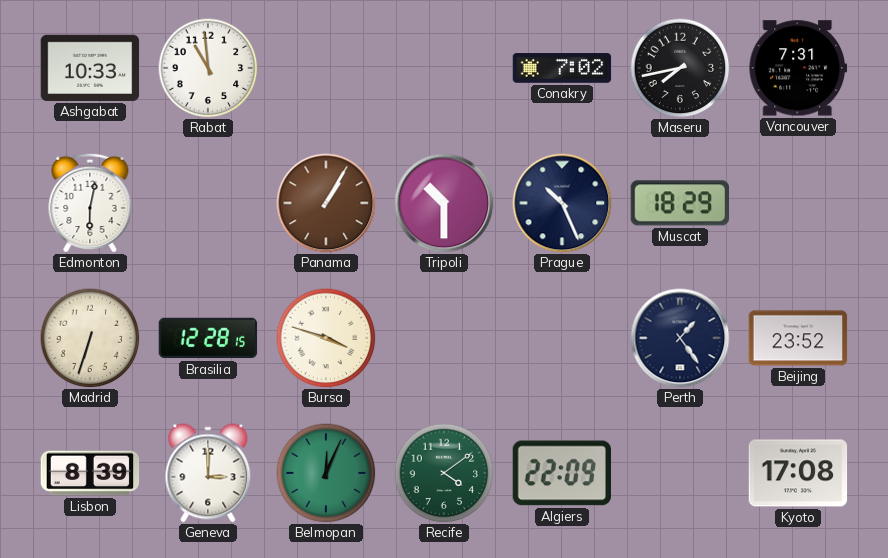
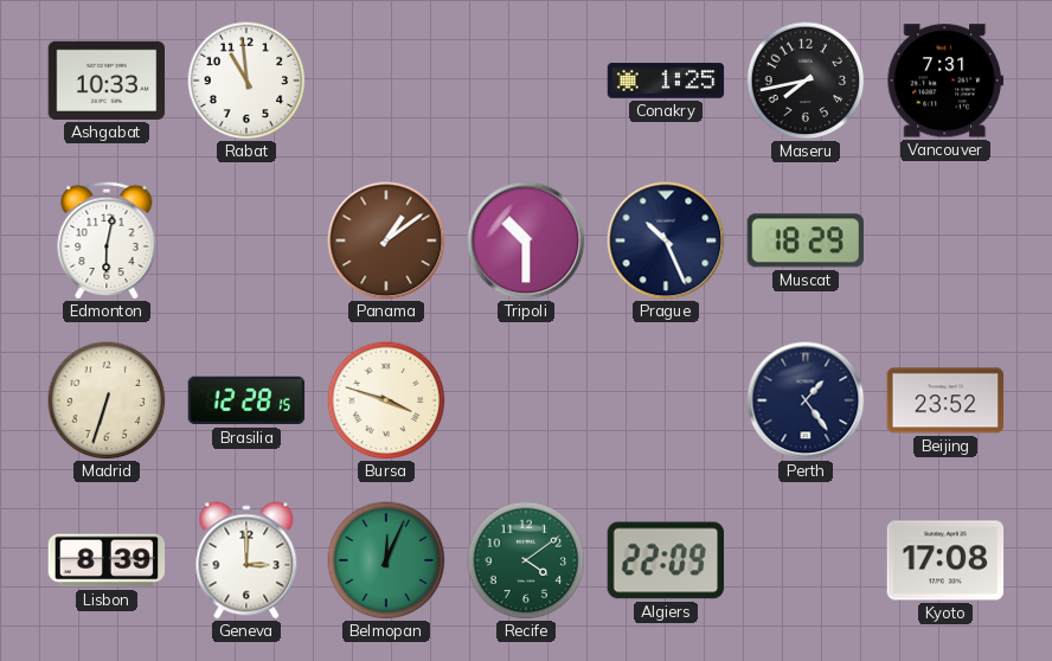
Conakry: 7:02 -> 1:25
Panama: 1:05 -> 1:09
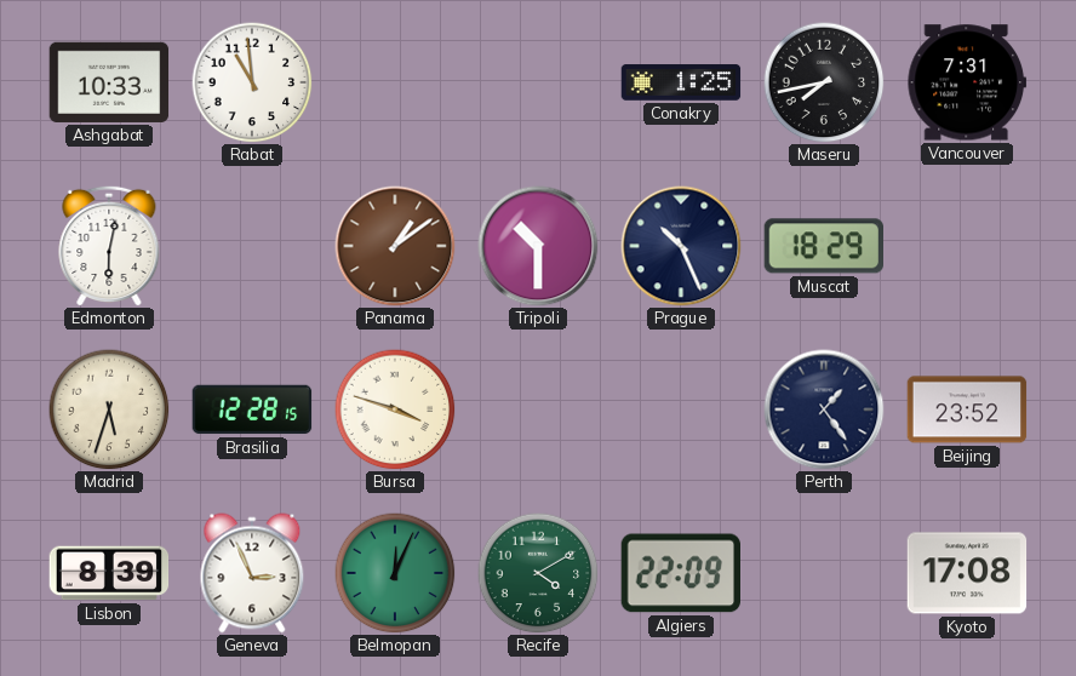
Madrid: 6:33 -> 5:33
Geneva: 3:00 -> 2:56
Recife: 4:09 -> 4:10
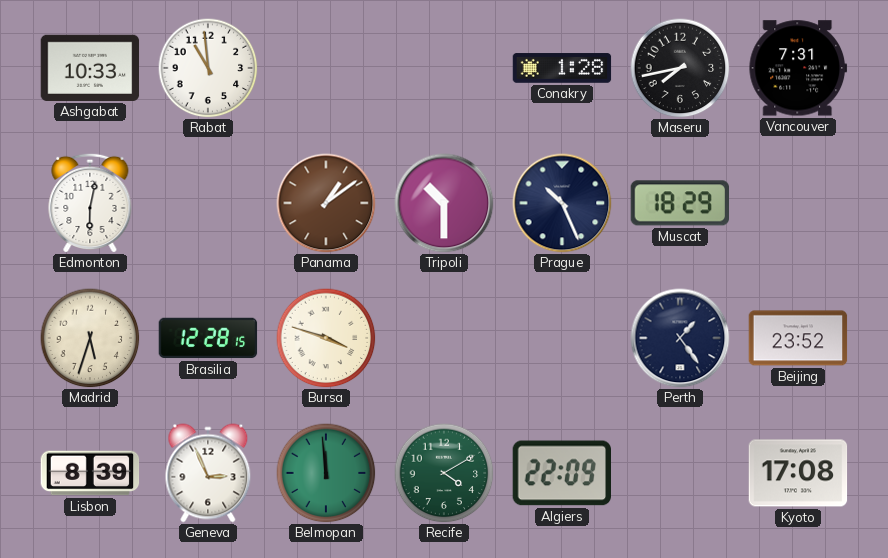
Conakry: 1:25 -> 1:28
Belmopan: 12:04 -> 11:59
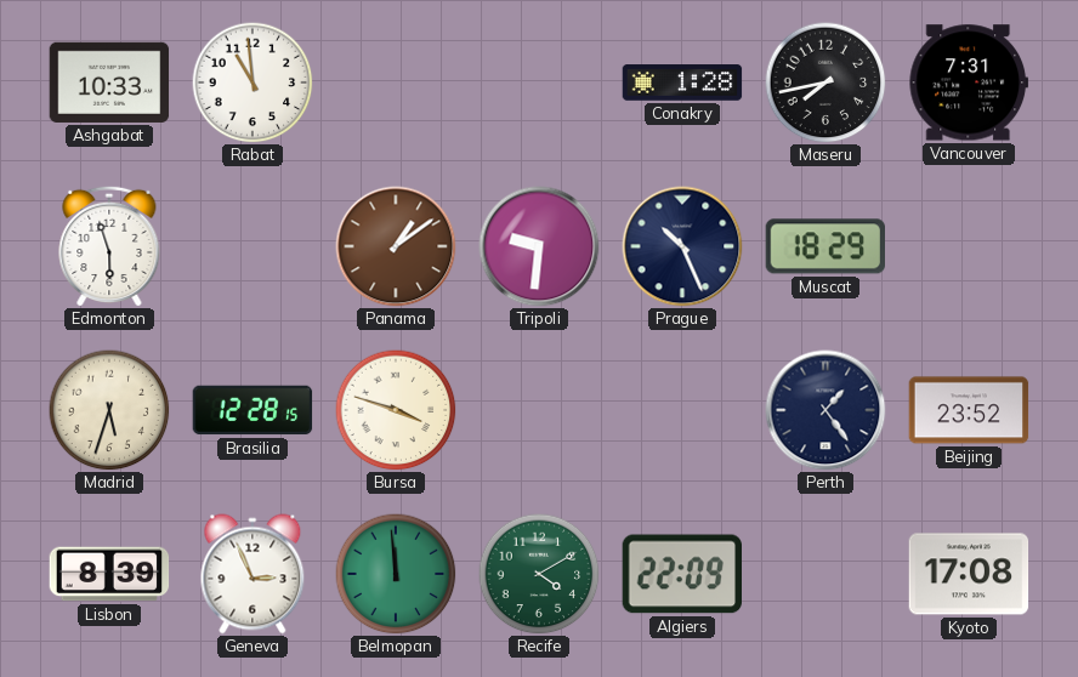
Edmonton: 6:02 -> 5:57
Tripoli: 10:30 -> 9:31
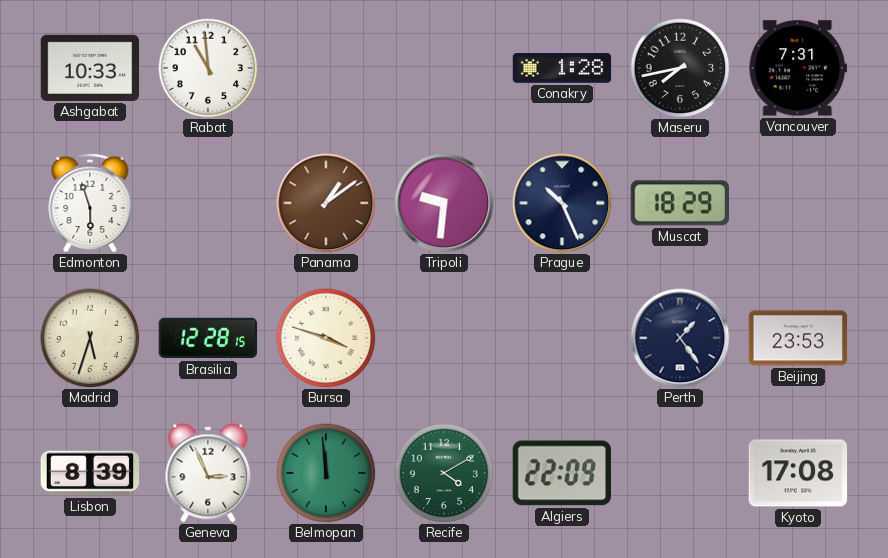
Beijing: 23:52 -> 23:53
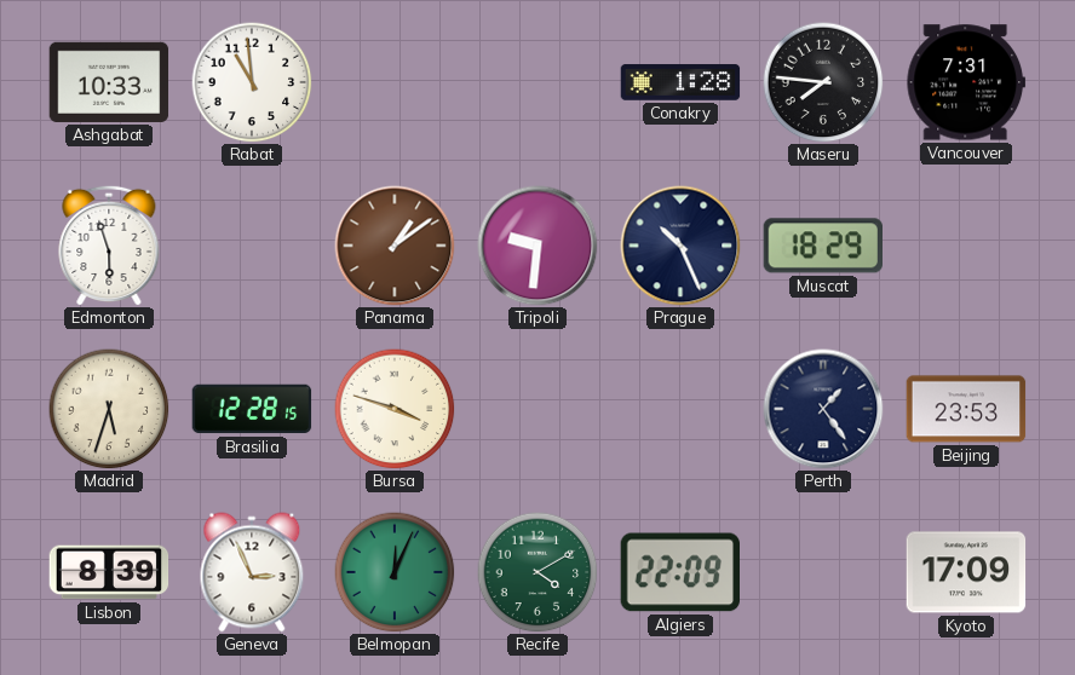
Maseru: 7:43 -> 7:46
Belmopan: 11:59 -> 12:04
Kyoto: 17:08 -> 17:09
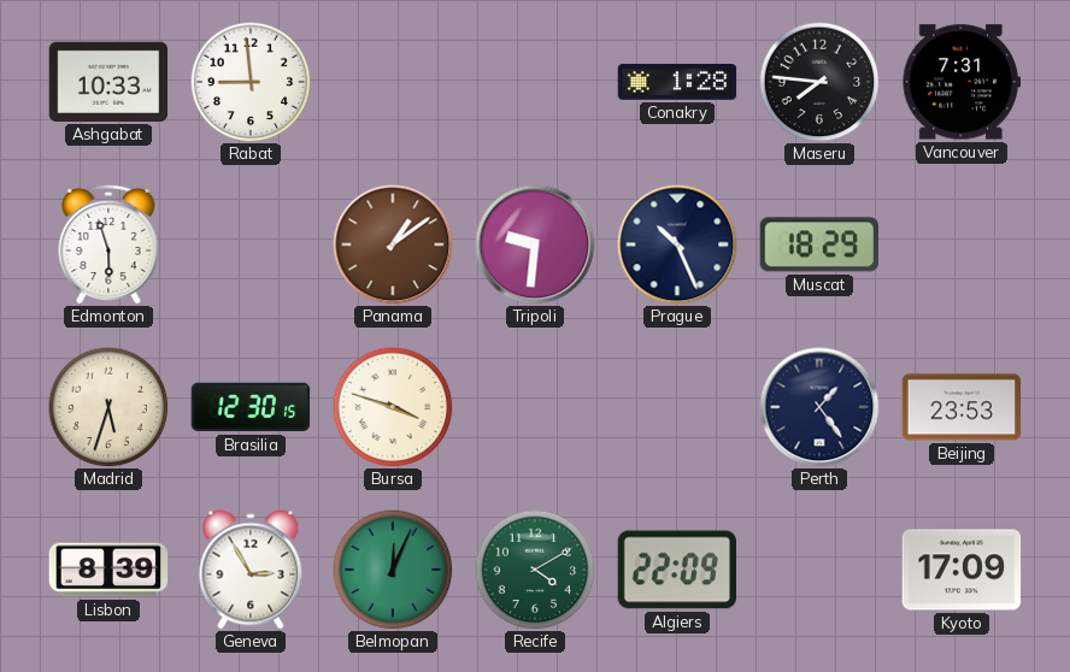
Rabat: 10:59 -> 8:59
Brasilia: 12:28 -> 12:30
Geneva: 2:56 -> 2:55
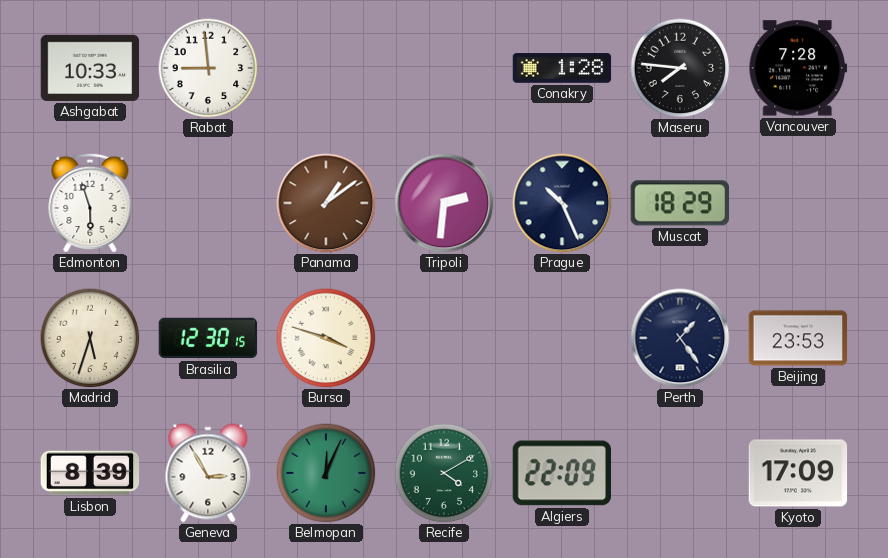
Vancouver: 7:31 -> 7:28
Tripoli: 9:31 -> 2:31
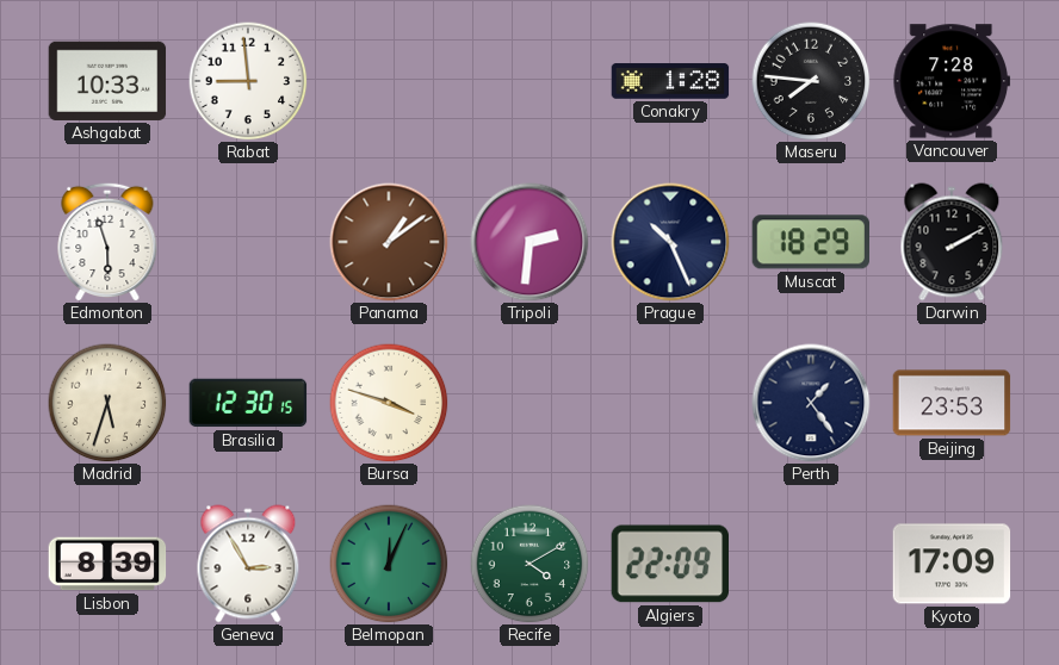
Darwin: none -> 2:10
